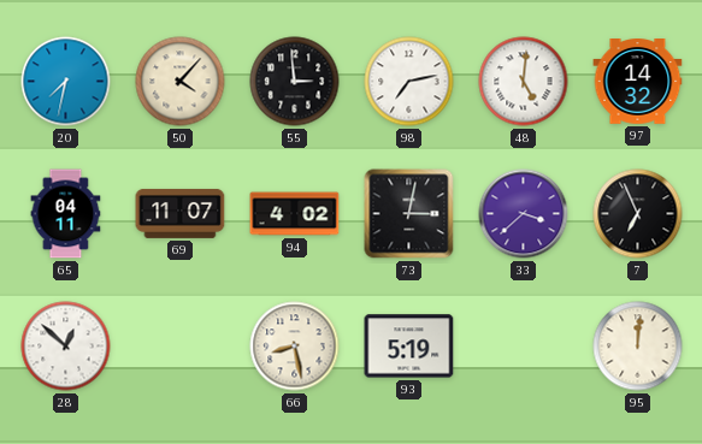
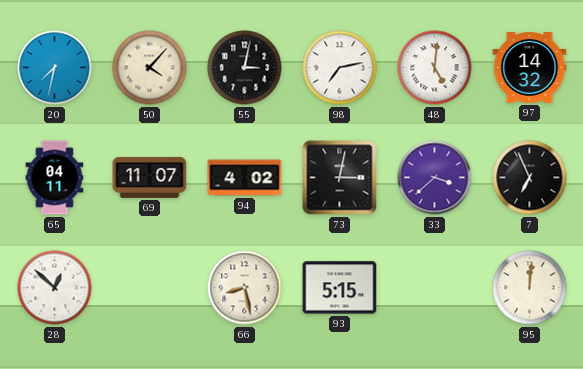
55: 2:59 -> 3:02
93: 5:19 -> 5:15
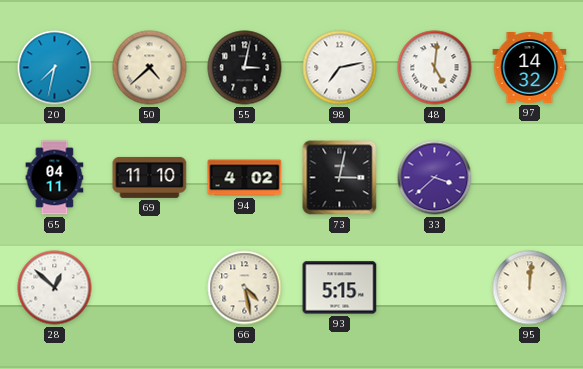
50: 4:07 -> 4:38
69: 11:07 -> 11:10
7: 6:56 -> none
66: 8:28 -> 4:28
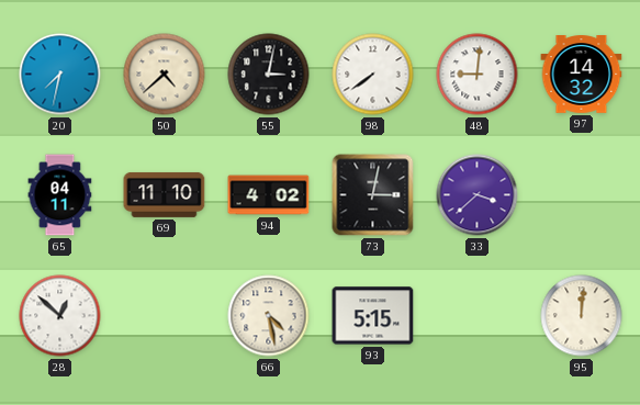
98: 7:13 -> 7:39
48: 5:01 -> 9:01
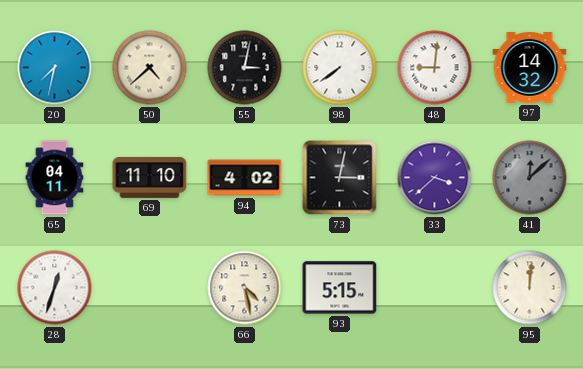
41: none -> 12:08
28: 12:52 -> 12:33
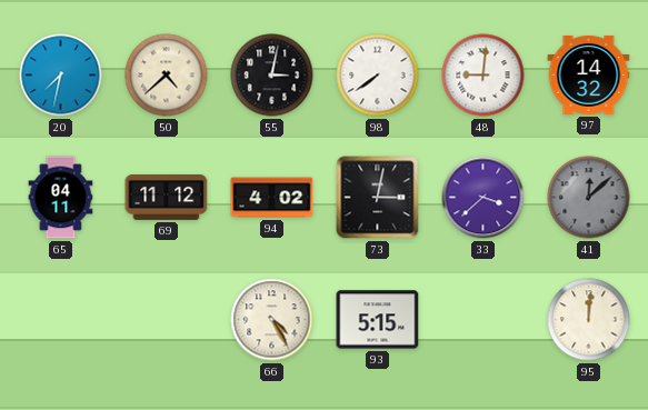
69: 11:10 -> 11:12
28: 12:33 -> none
66: 4:28 -> 4:25
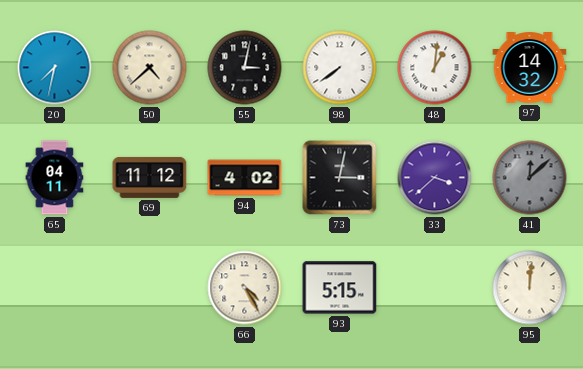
48: 9:01 -> 1:01
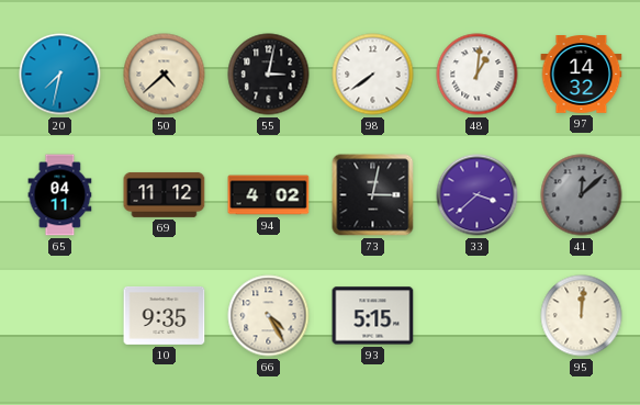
10: none -> 9:35
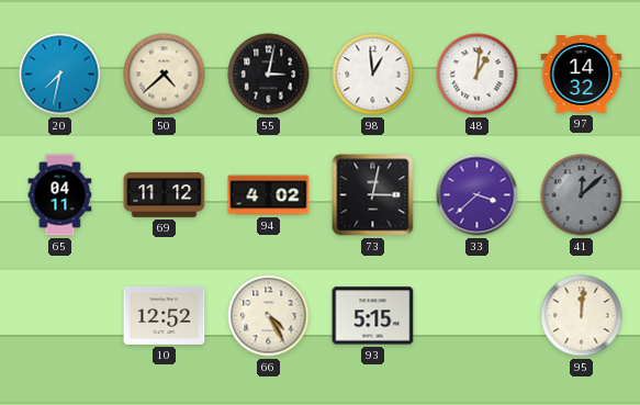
98: 7:39 -> 12:59
10: 9:35 -> 12:52
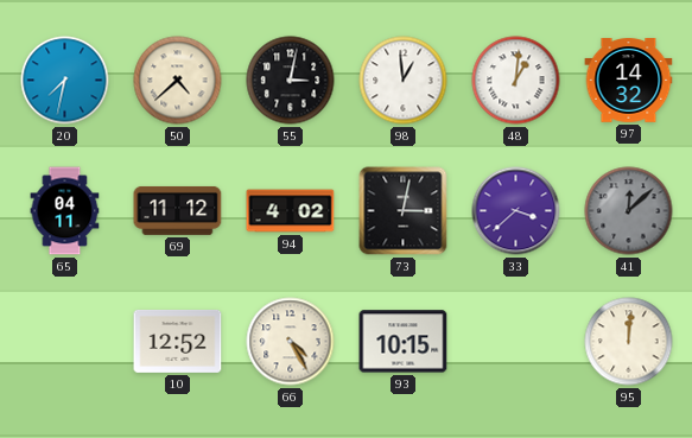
93: 5:15 -> 10:15
